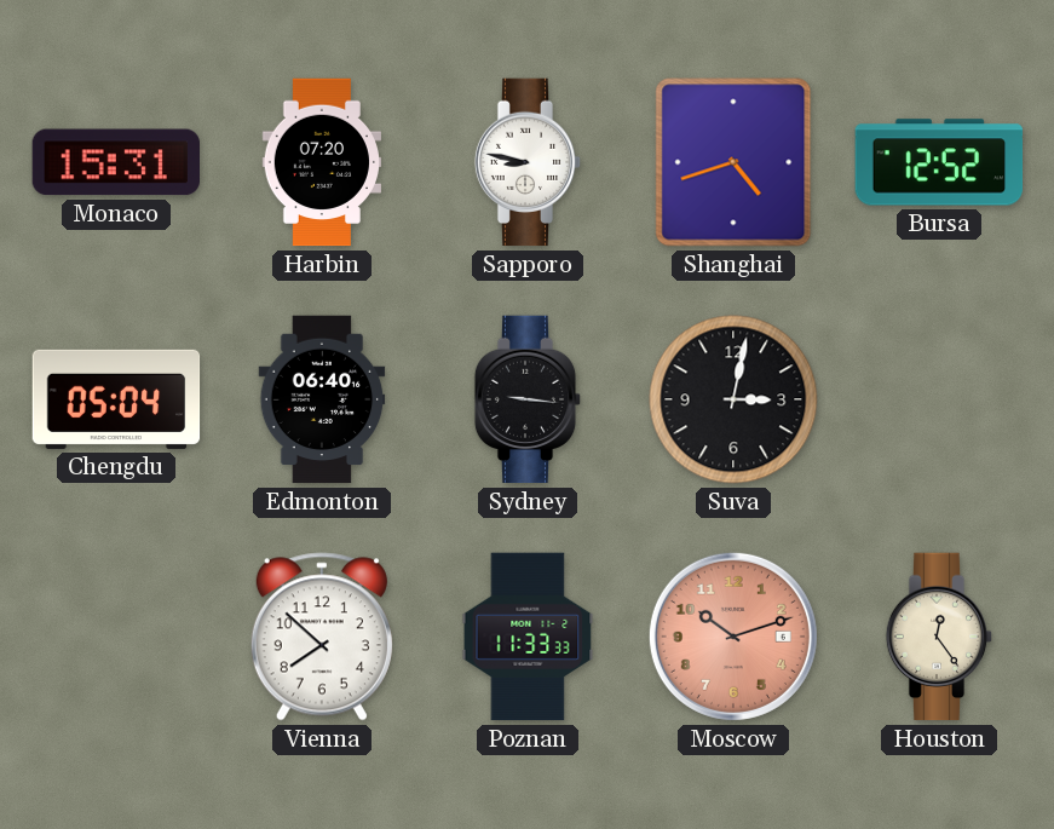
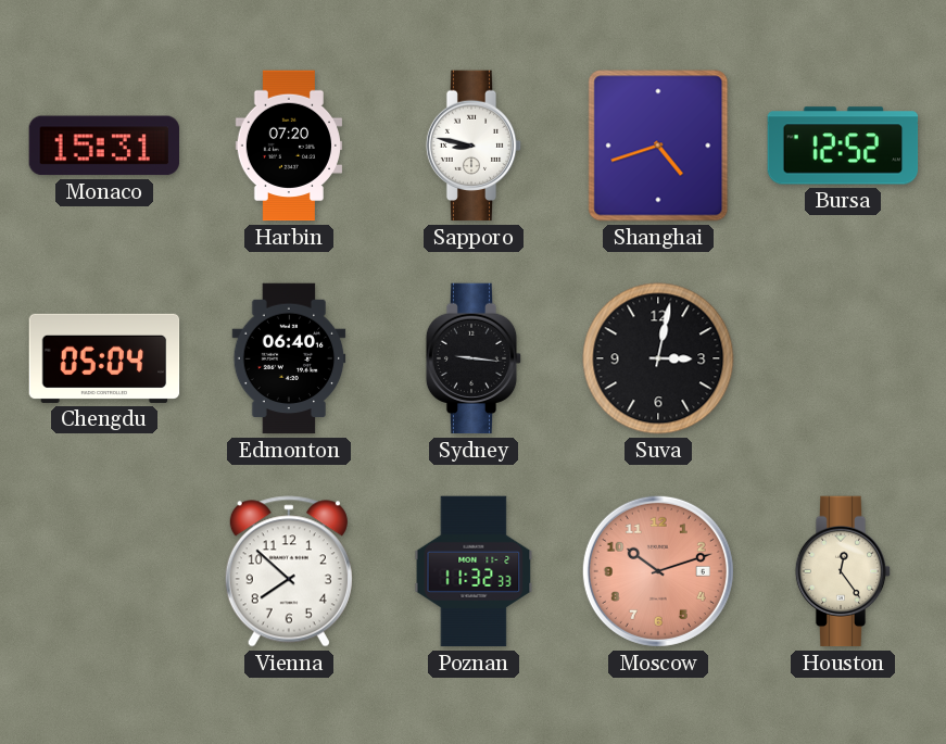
Poznan: 11:33 -> 11:32
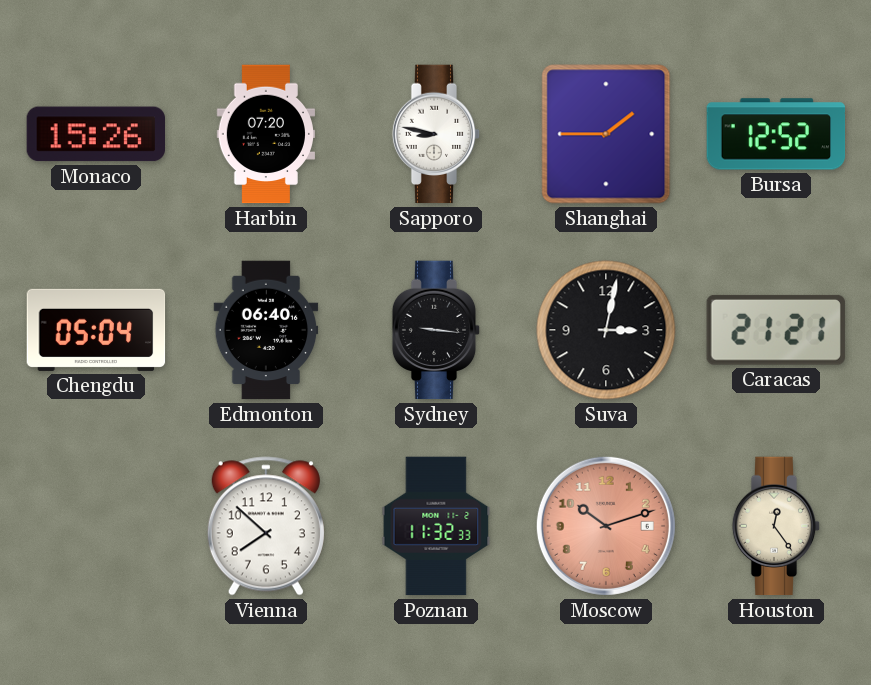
Monaco: 15:31 -> 15:26
Shanghai: 4:42 -> 1:45
Caracas: none -> 21:21
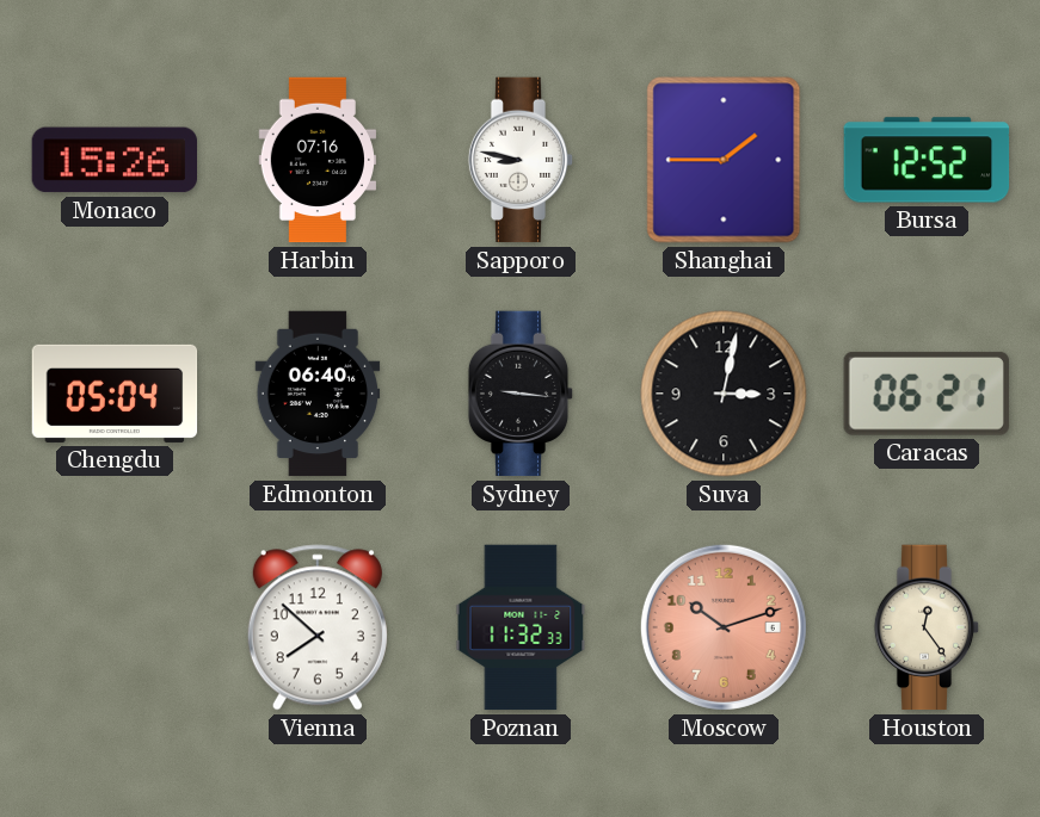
Harbin: 07:20 -> 07:16
Caracas: 21:21 -> 06:21
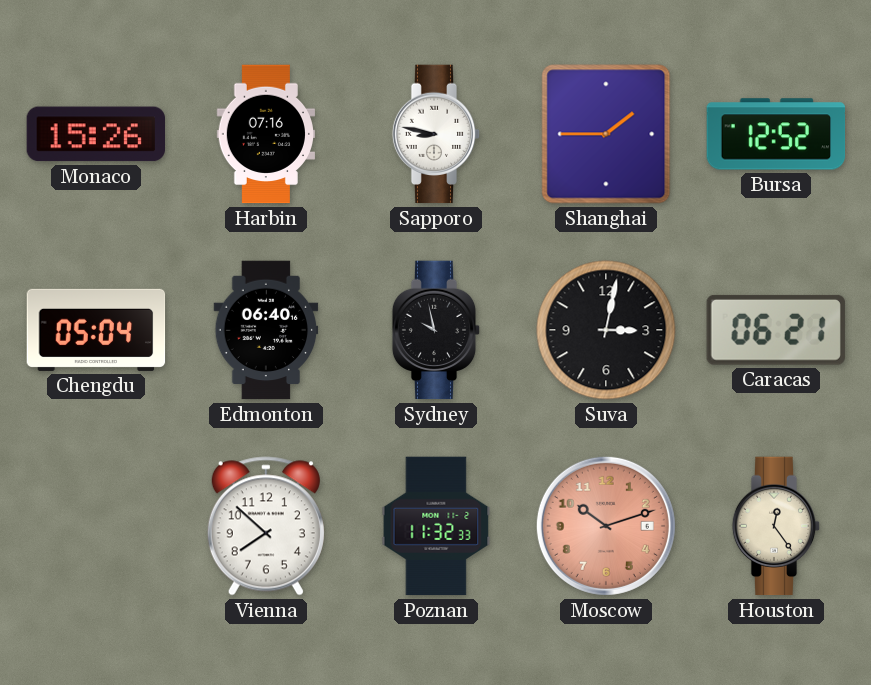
Sydney: 9:16 -> 9:58
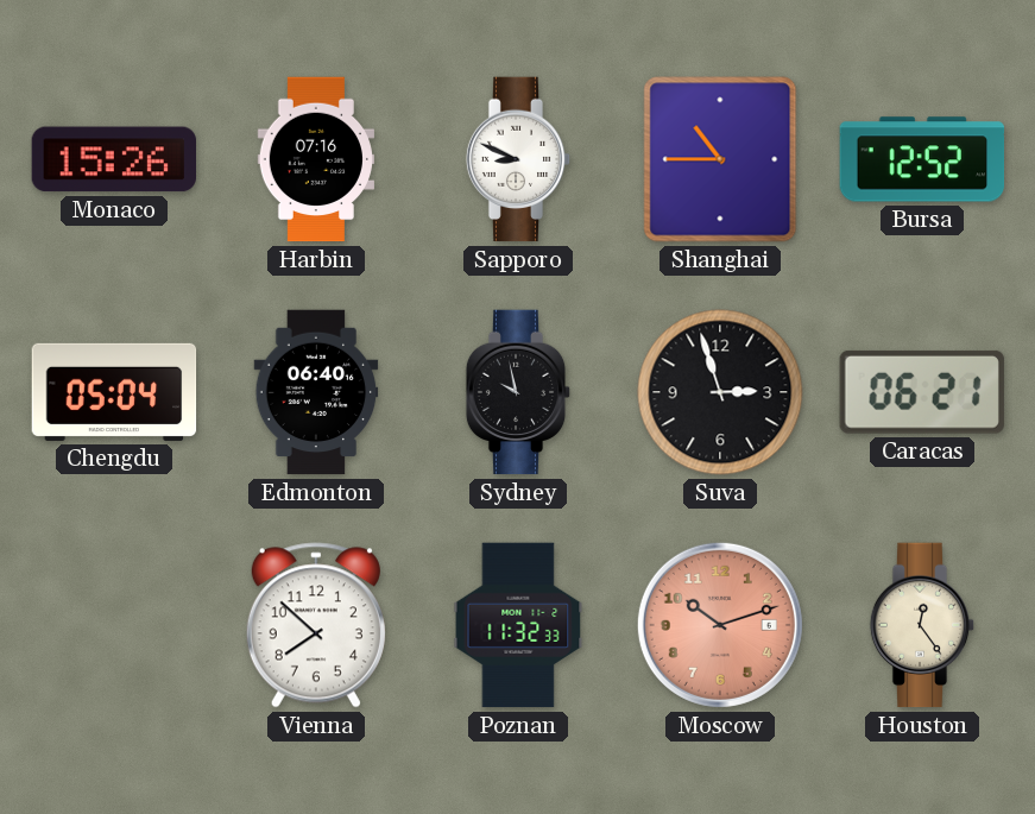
Sapporo: 8:47 -> 8:49
Shanghai: 1:45 -> 10:45
Suva: 3:02 -> 2:57
